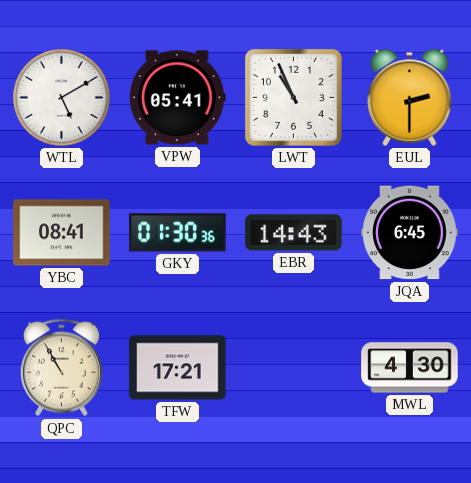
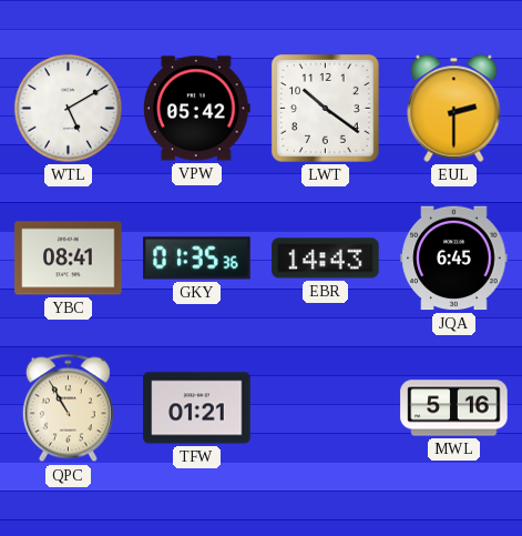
VPW: 05:41 -> 05:42
LWT: 10:56 -> 10:21
GKY: 01:30 -> 01:35
TFW: 17:21 -> 01:21
MWL: 4:30 -> 5:16
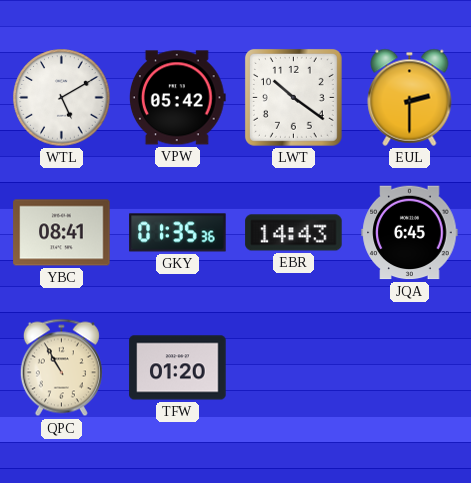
TFW: 01:21 -> 01:20
MWL: 5:16 -> none
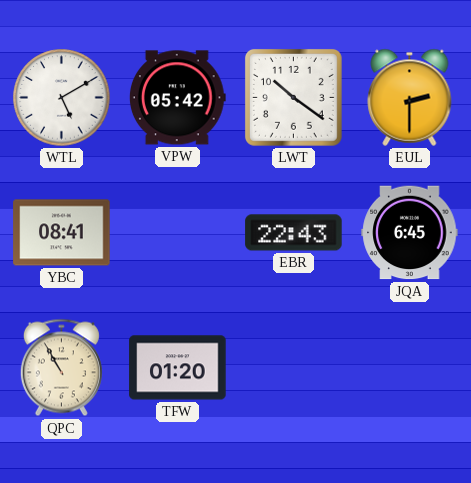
GKY: 01:35 -> none
EBR: 14:43 -> 22:43
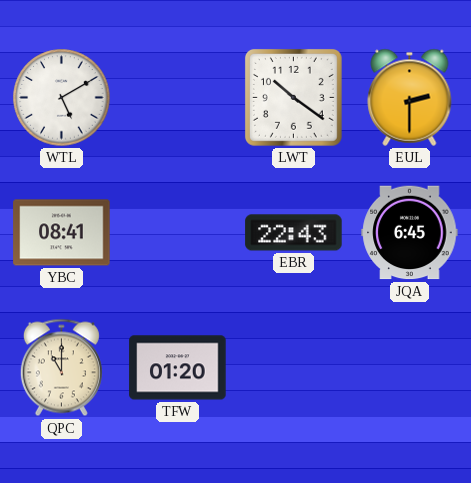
VPW: 05:42 -> none
QPC: 10:55 -> 11:00
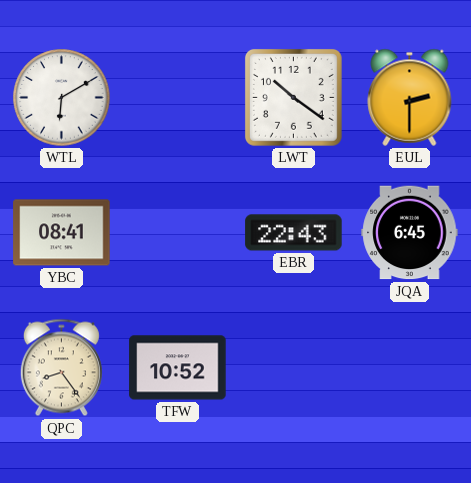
WTL: 5:10 -> 6:10
QPC: 11:00 -> 8:24
TFW: 01:20 -> 10:52
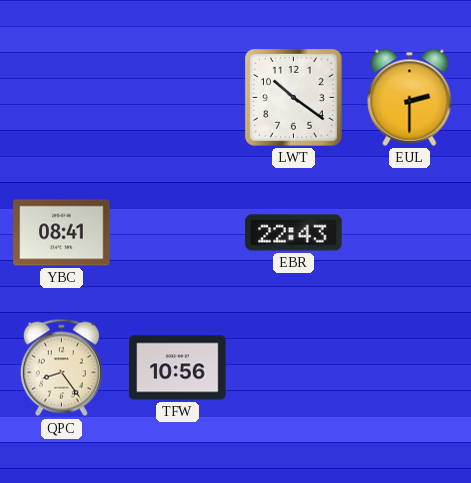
WTL: 6:10 -> none
JQA: 6:45 -> none
TFW: 10:52 -> 10:56
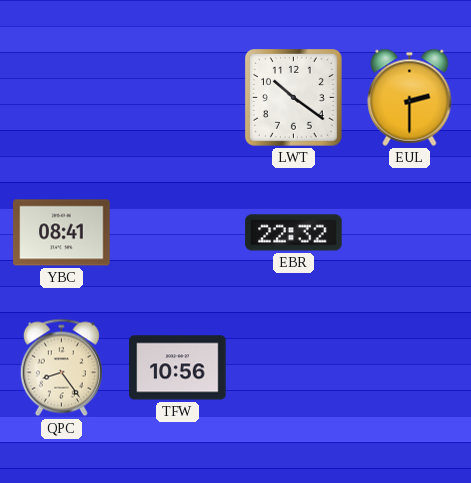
EBR: 22:43 -> 22:32
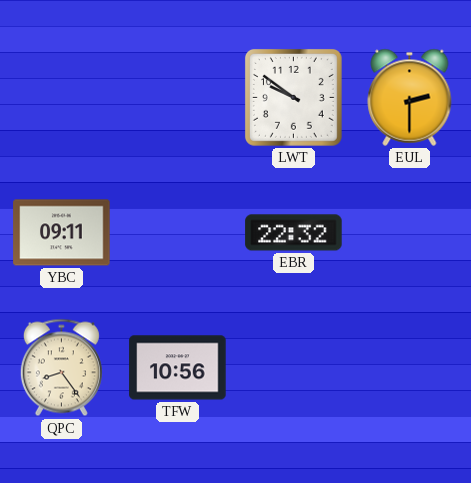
LWT: 10:21 -> 9:51
YBC: 08:41 -> 09:11
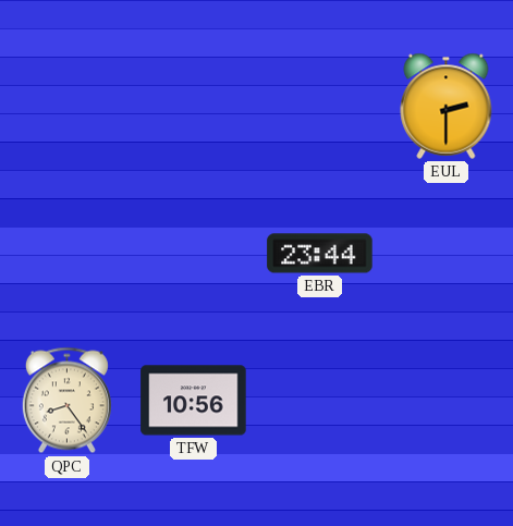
LWT: 9:51 -> none
YBC: 09:11 -> none
EBR: 22:32 -> 23:44
